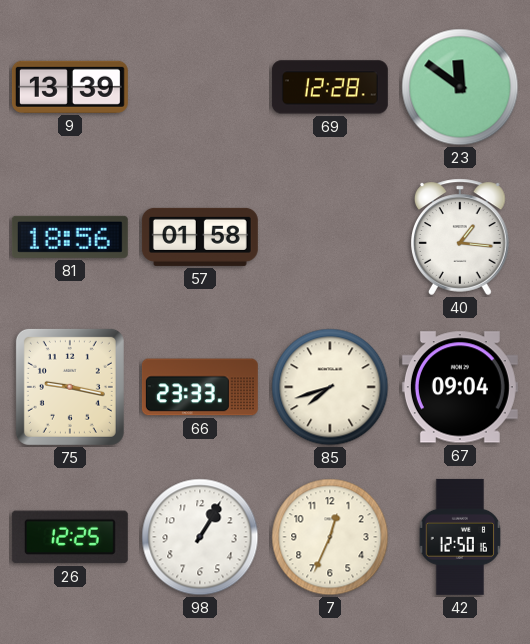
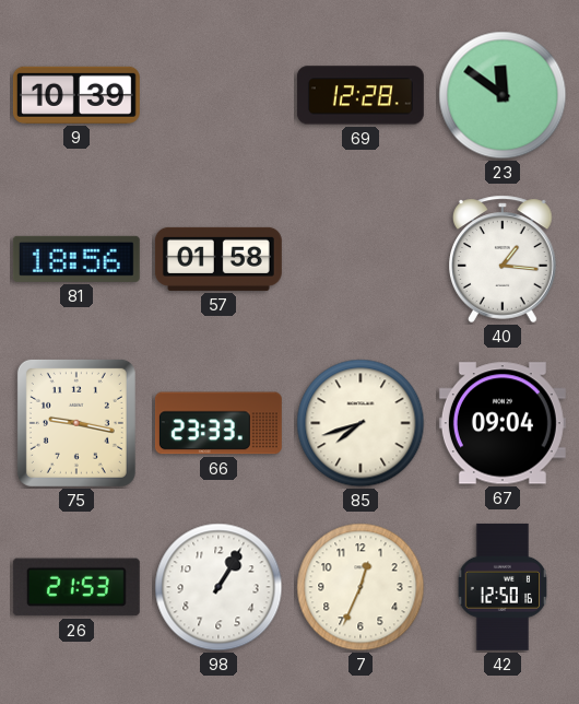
9: 13:39 -> 10:39
26: 12:25 -> 21:53
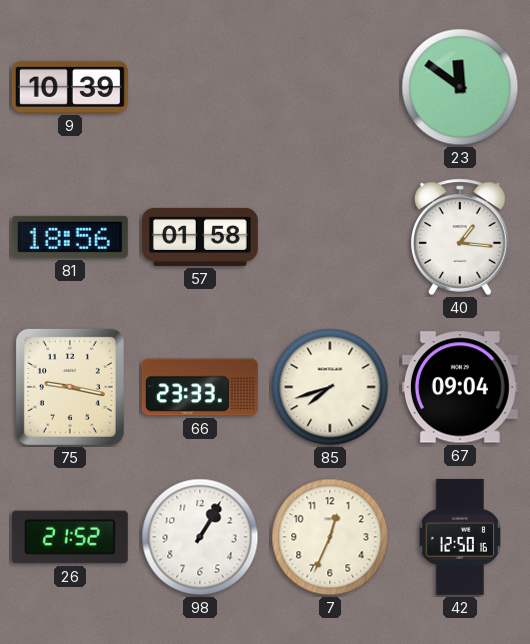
69: 12:28 -> none
26: 21:53 -> 21:52
